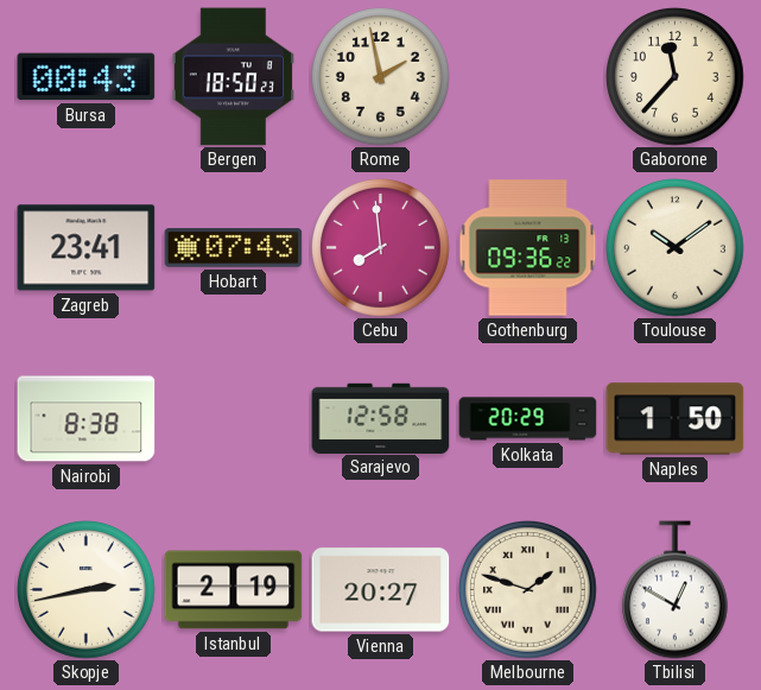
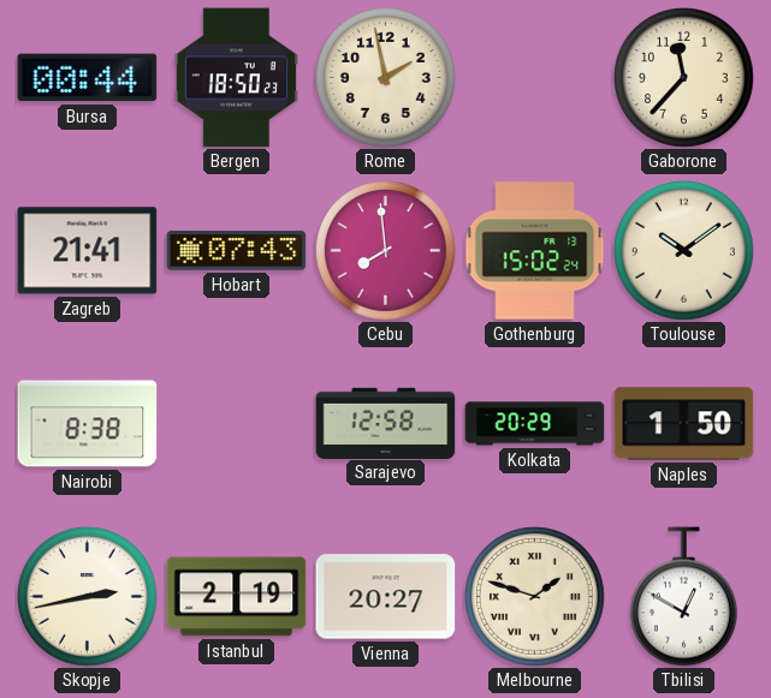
Bursa: 00:43 -> 00:44
Zagreb: 23:41 -> 21:41
Gothenburg: 09:36 -> 15:02
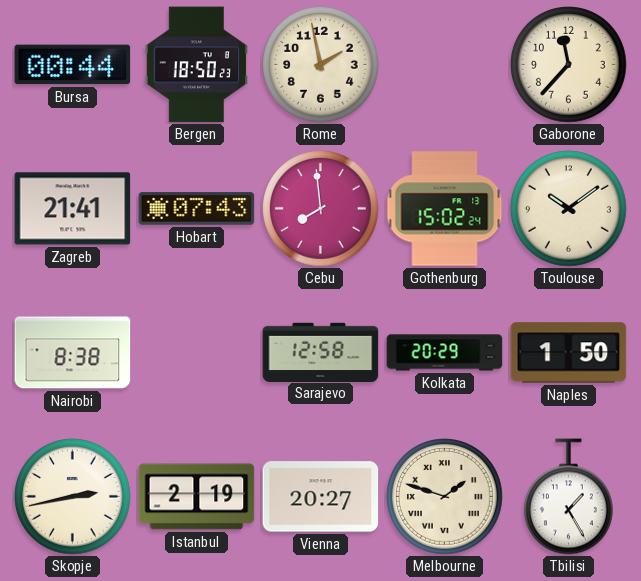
Tbilisi: 12:50 -> 1:25
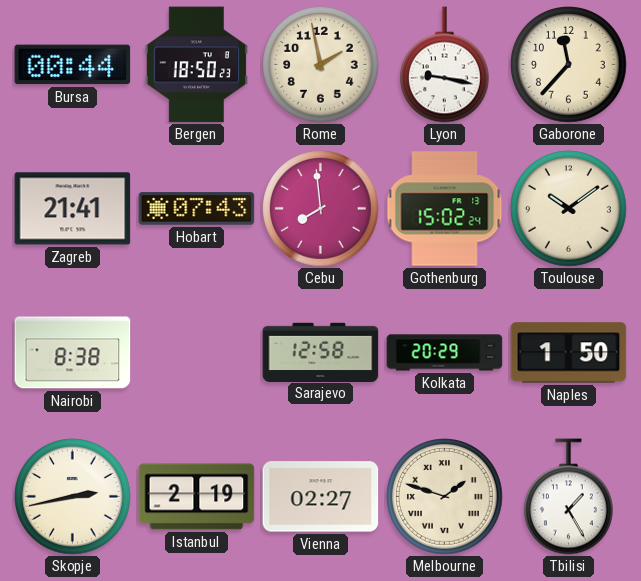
Lyon: none -> 9:17
Vienna: 20:27 -> 02:27
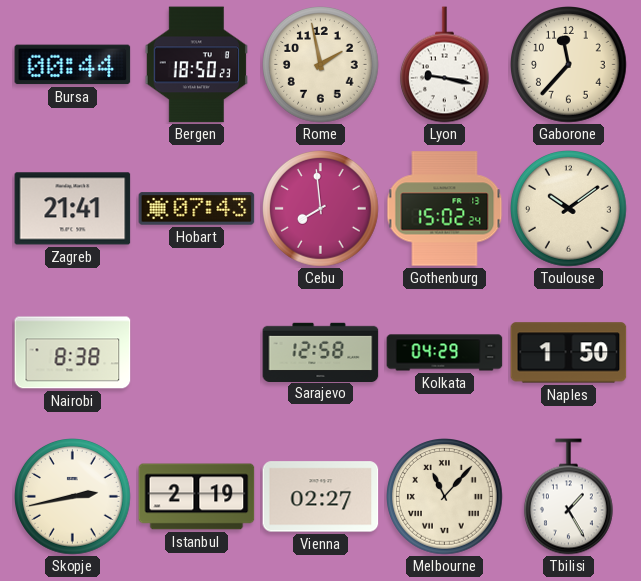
Kolkata: 20:29 -> 04:29
Melbourne: 1:48 -> 11:07
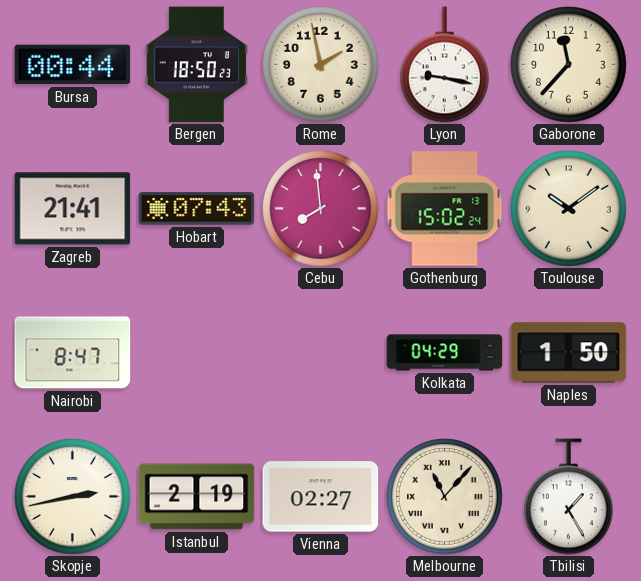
Nairobi: 8:38 -> 8:47
Sarajevo: 12:58 -> none
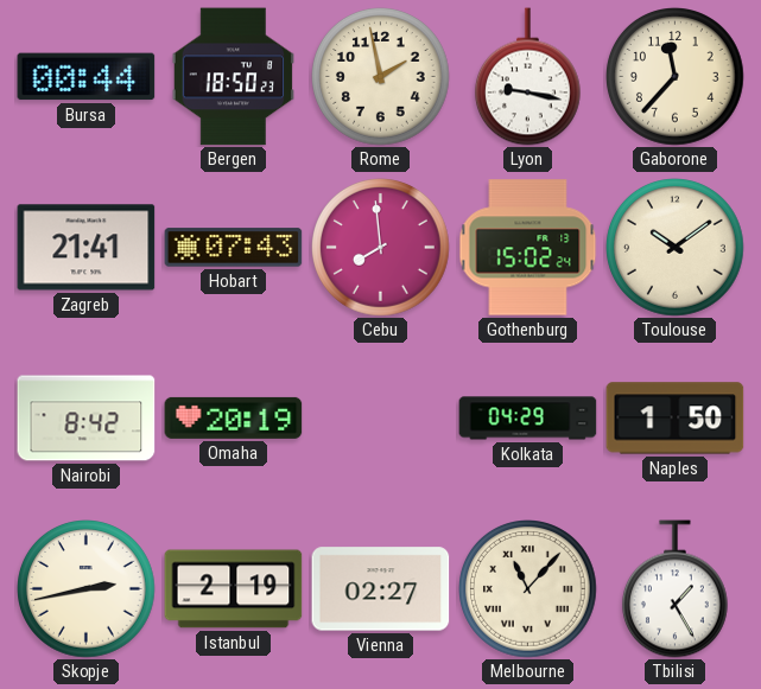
Nairobi: 8:47 -> 8:42
Omaha: none -> 20:19
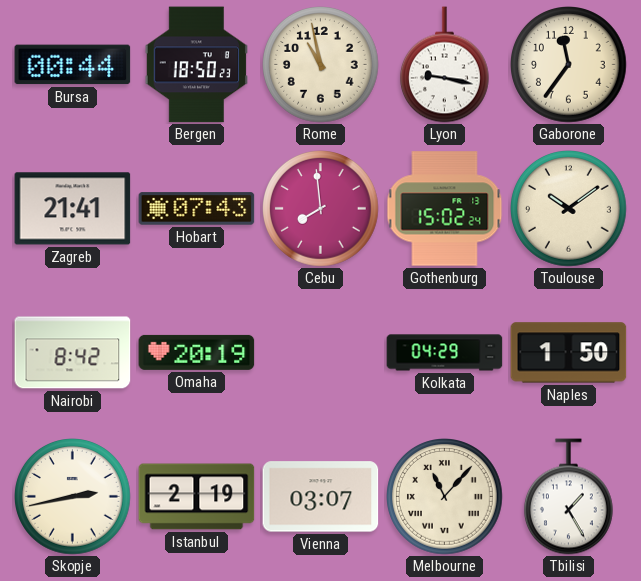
Rome: 1:58 -> 10:58
Gaborone: 11:37 -> 11:36
Vienna: 02:27 -> 03:07
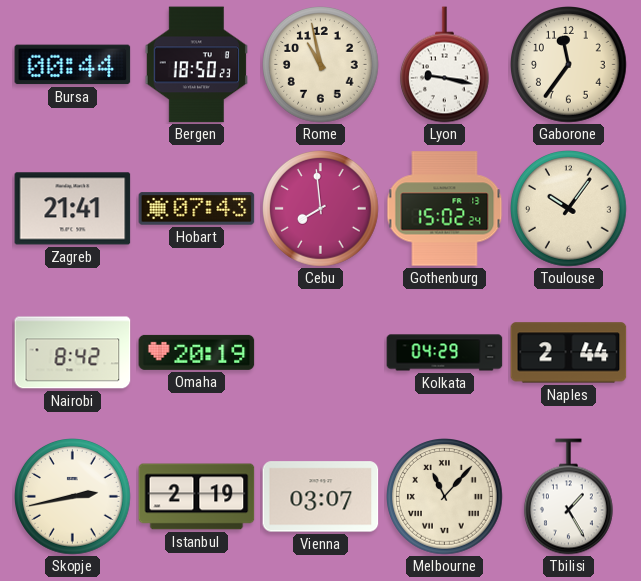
Toulouse: 10:09 -> 10:06
Naples: 1:50 -> 2:44
